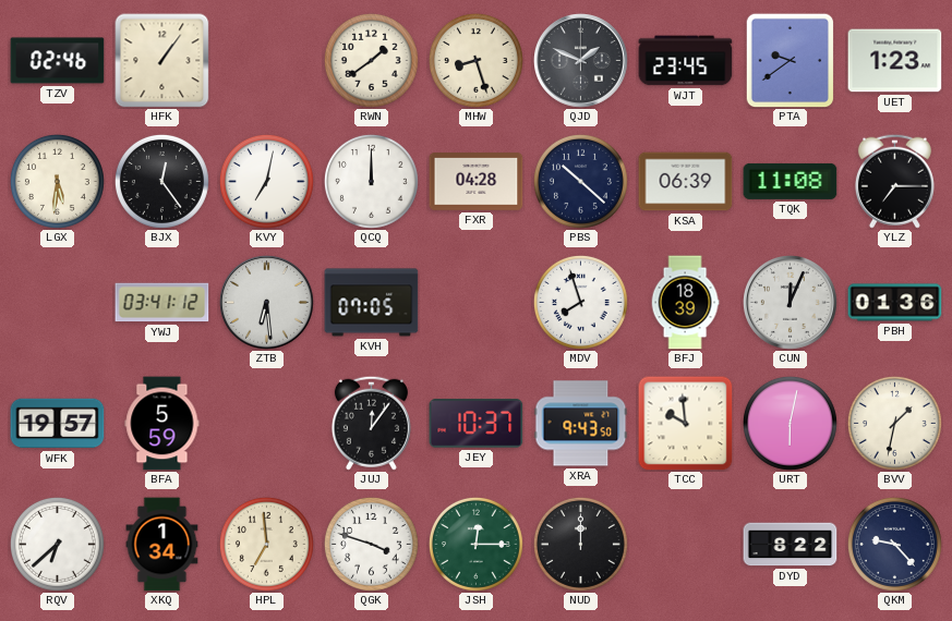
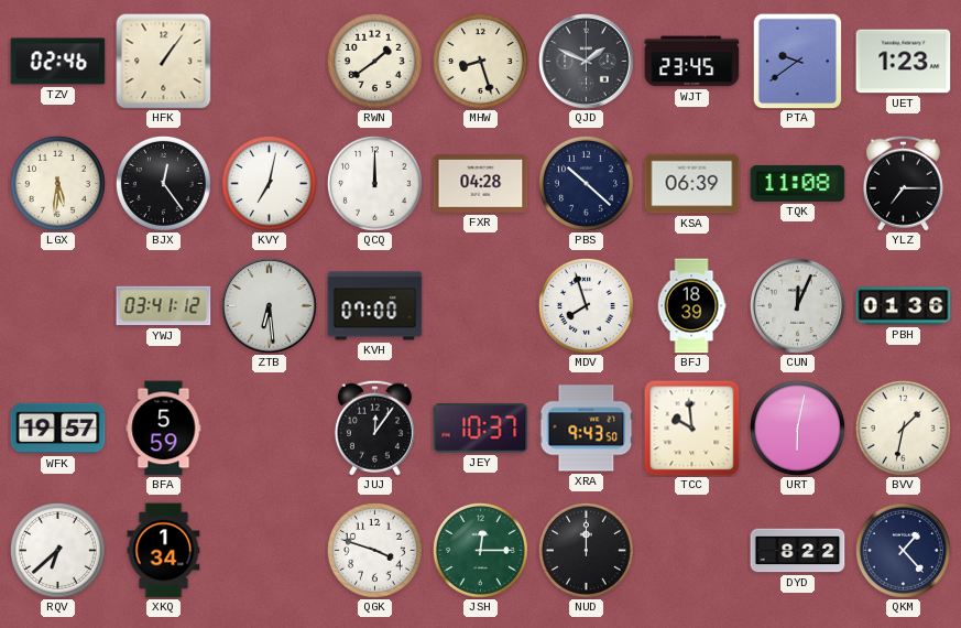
KVH: 07:05 -> 07:00
HPL: 6:59 -> none
QKM: 9:23 -> 1:23
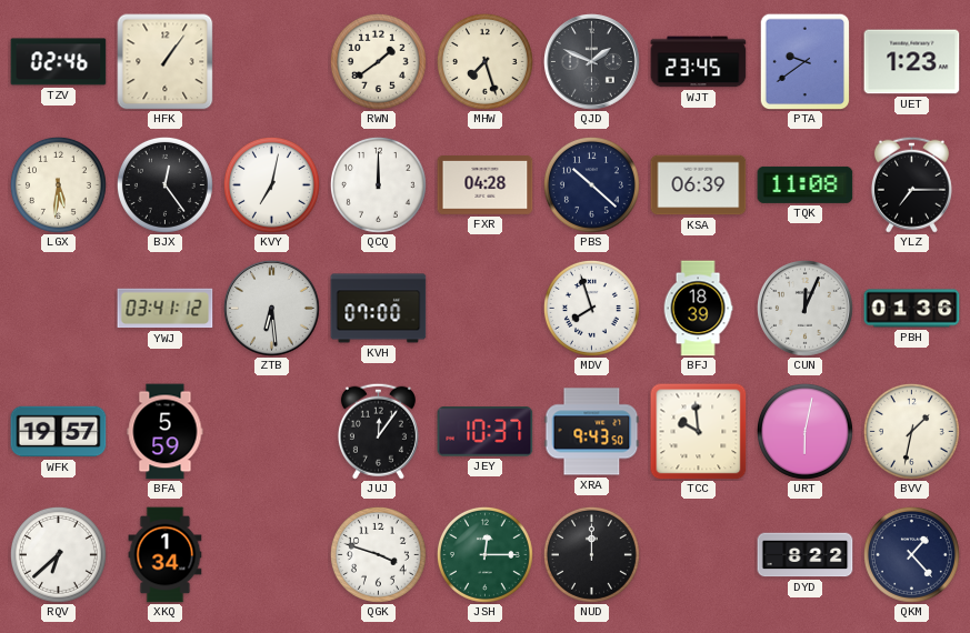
MHW: 8:27 -> 7:27
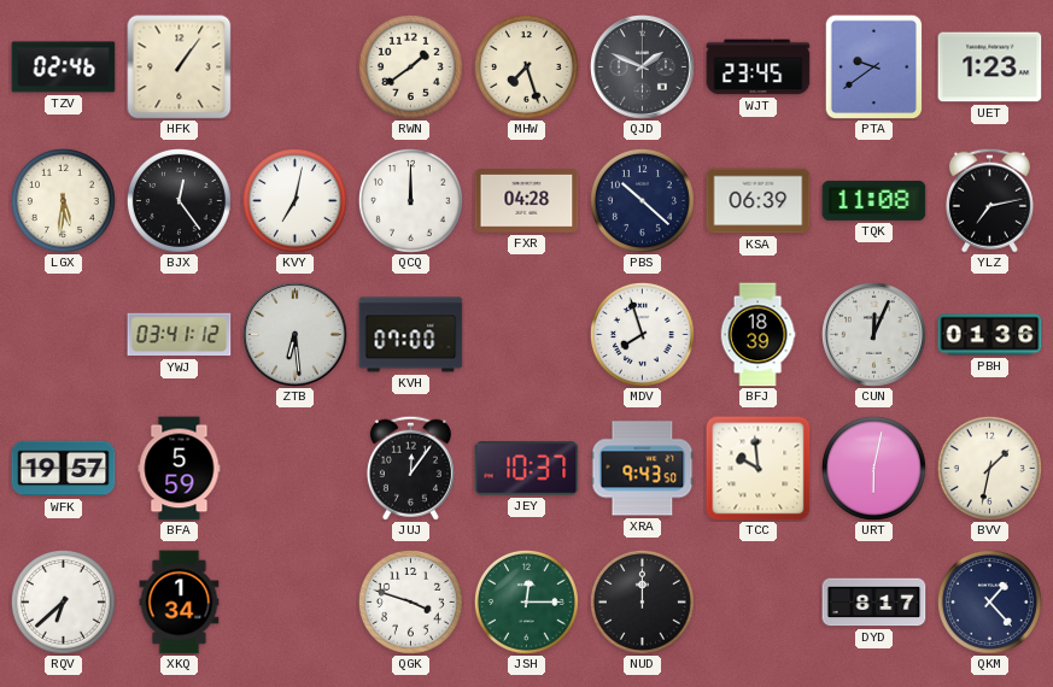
YLZ: 7:15 -> 7:13
DYD: 8:22 -> 8:17
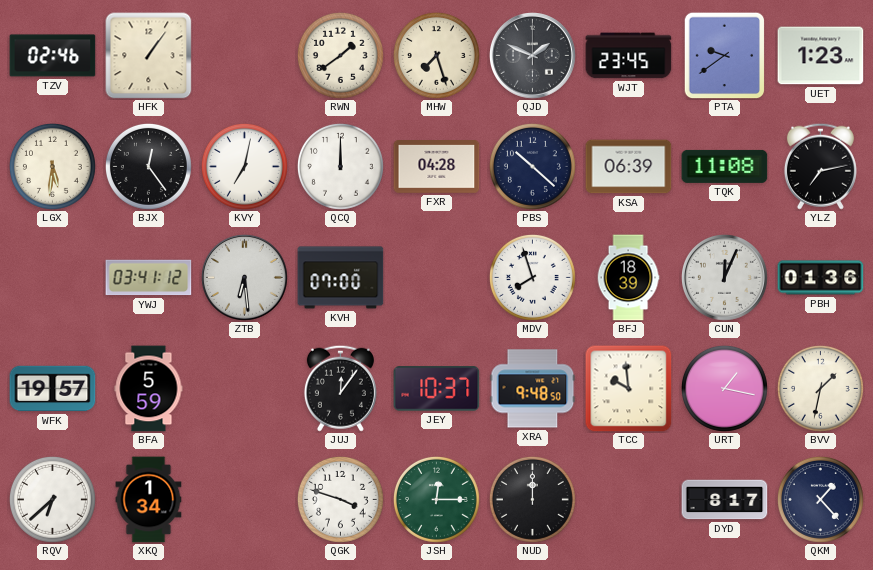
XRA: 9:43 -> 9:48
URT: 6:02 -> 1:17
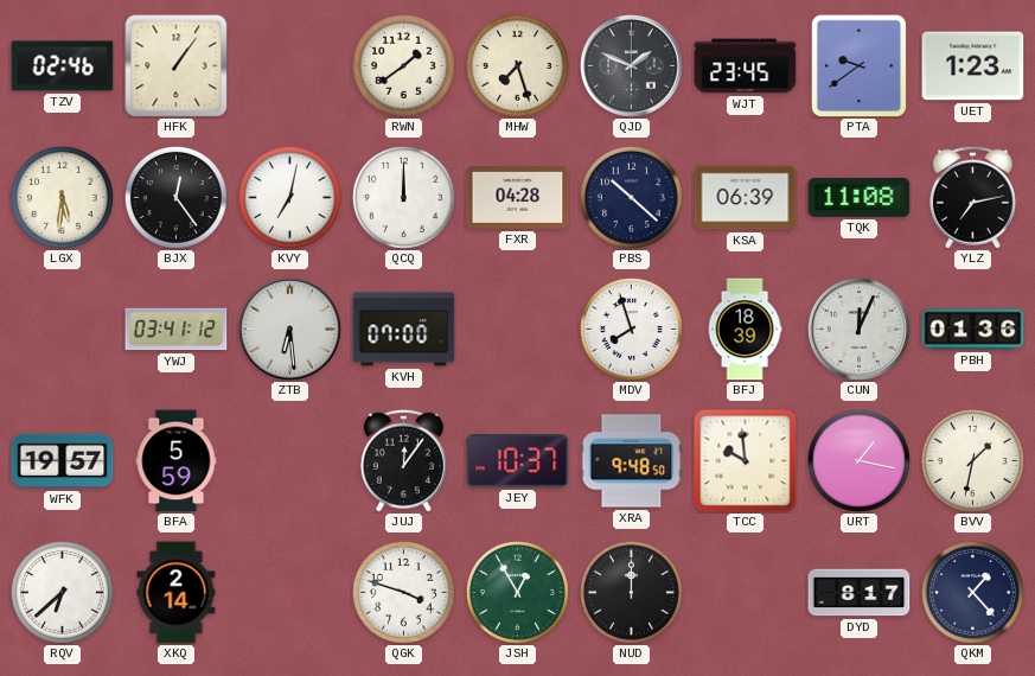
XKQ: 1:34 -> 2:14
JSH: 12:15 -> 12:55
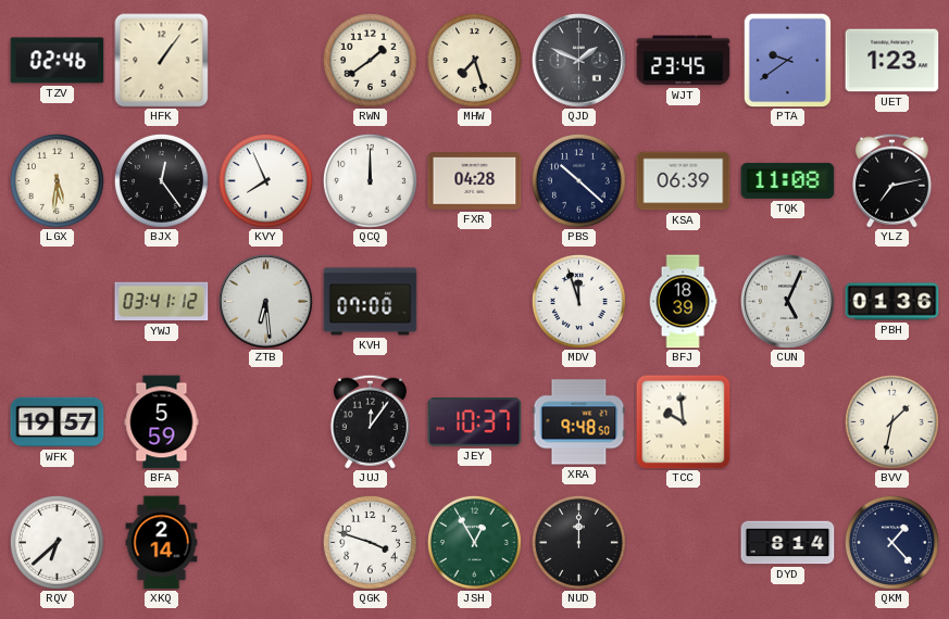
KVY: 7:02 -> 7:56
MDV: 7:57 -> 11:57
CUN: 12:04 -> 5:04
URT: 1:17 -> none
DYD: 8:17 -> 8:14
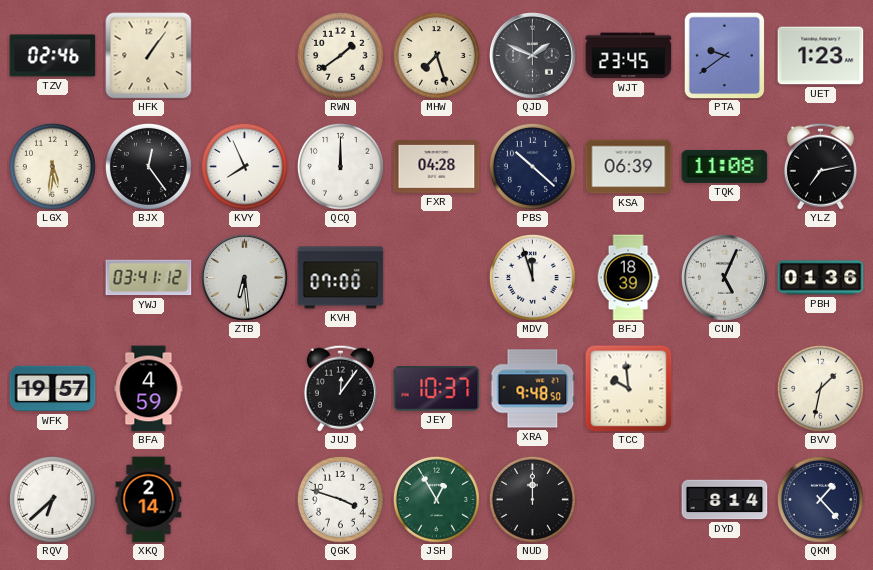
BFA: 5:59 -> 4:59
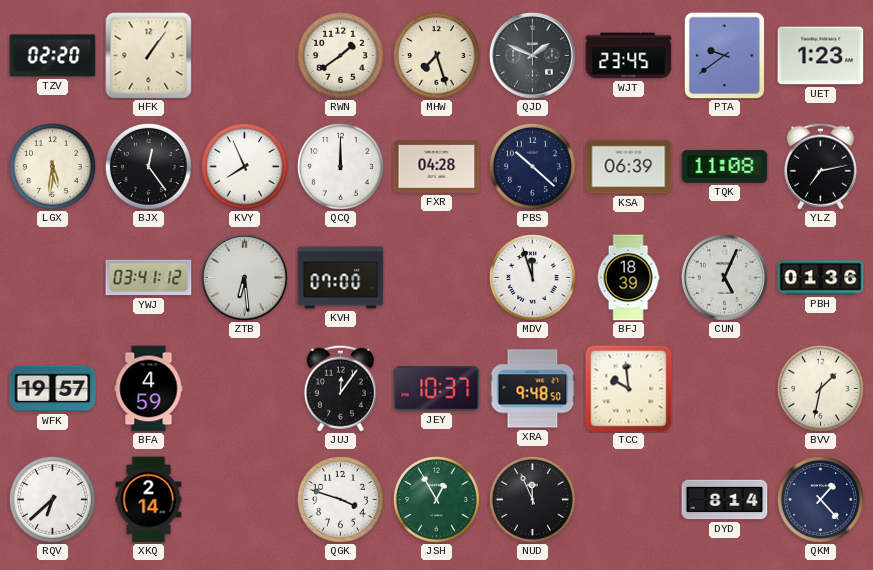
TZV: 02:46 -> 02:20
NUD: 12:00 -> 11:56
